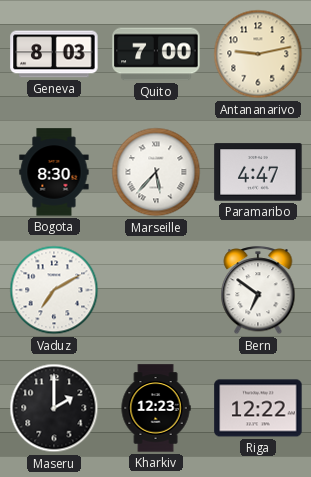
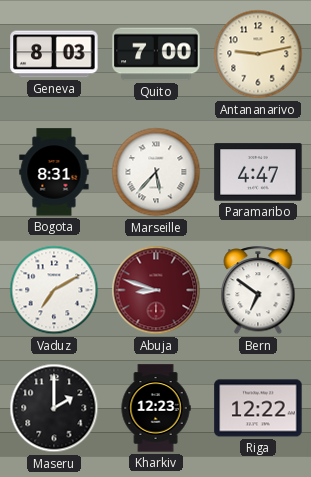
Bogota: 8:30 -> 8:31
Abuja: none -> 8:48
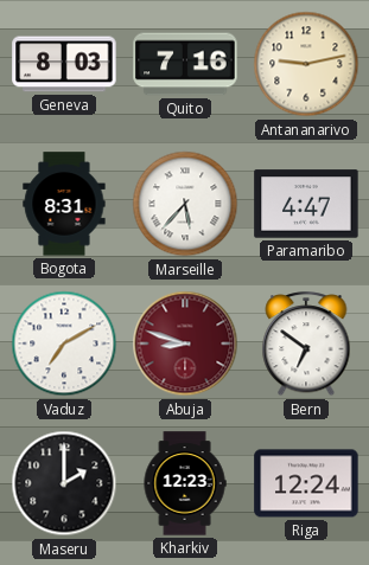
Quito: 7:00 -> 7:16
Riga: 12:22 -> 12:24
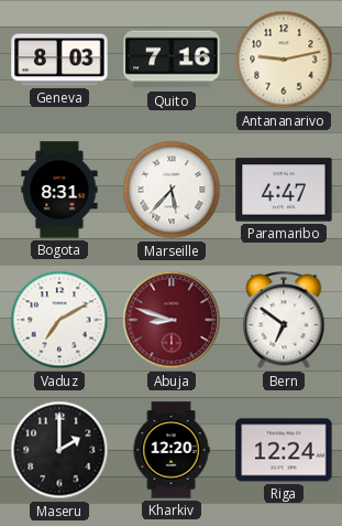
Kharkiv: 12:23 -> 12:20
